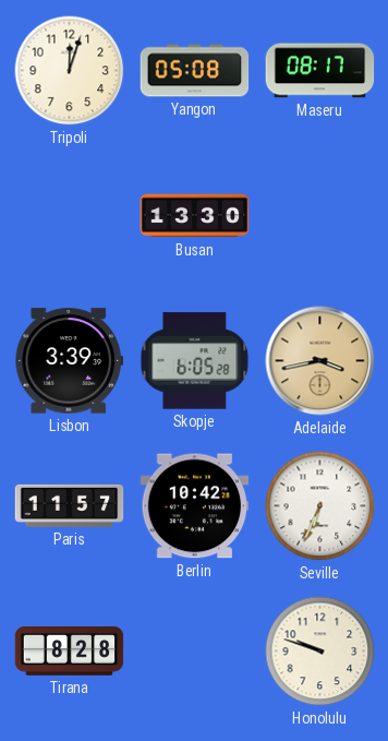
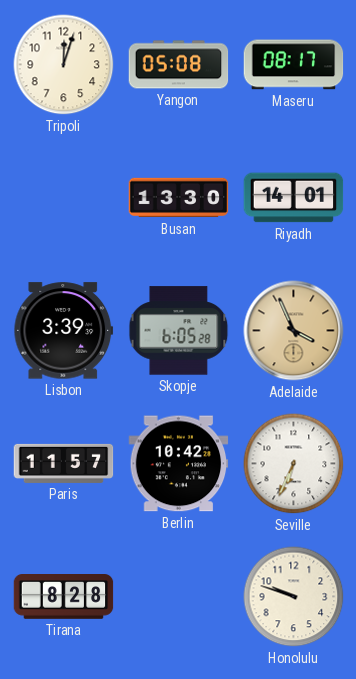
Riyadh: none -> 14:01
Adelaide: 3:43 -> 3:56
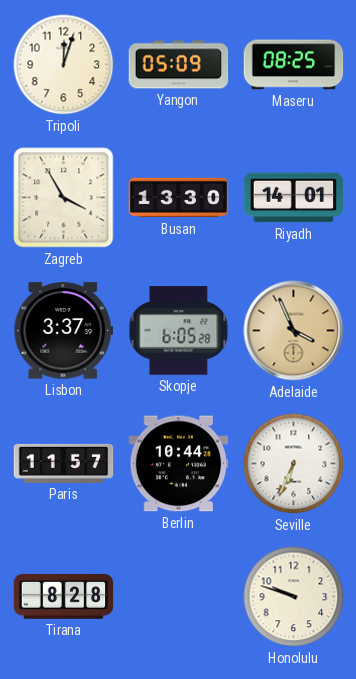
Yangon: 05:08 -> 05:09
Maseru: 08:17 -> 08:25
Zagreb: none -> 3:55
Lisbon: 3:39 -> 3:37
Berlin: 10:42 -> 10:44
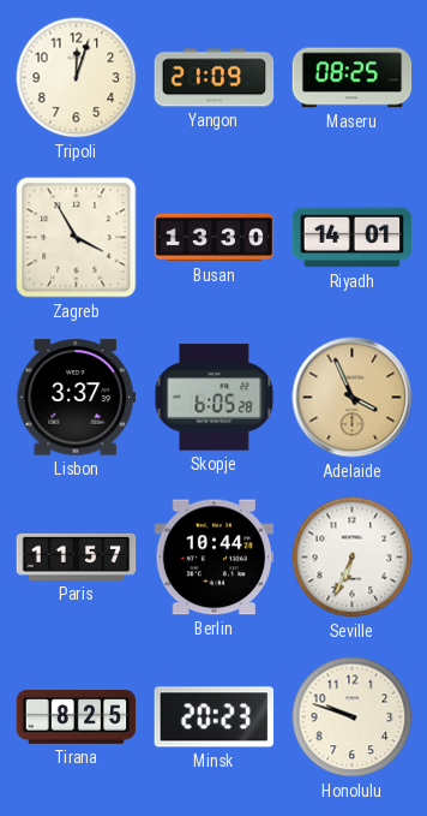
Yangon: 05:09 -> 21:09
Tirana: 8:28 -> 8:25
Minsk: none -> 20:23
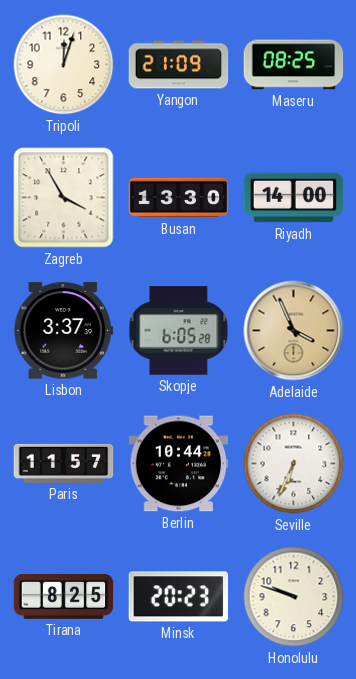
Riyadh: 14:01 -> 14:00
